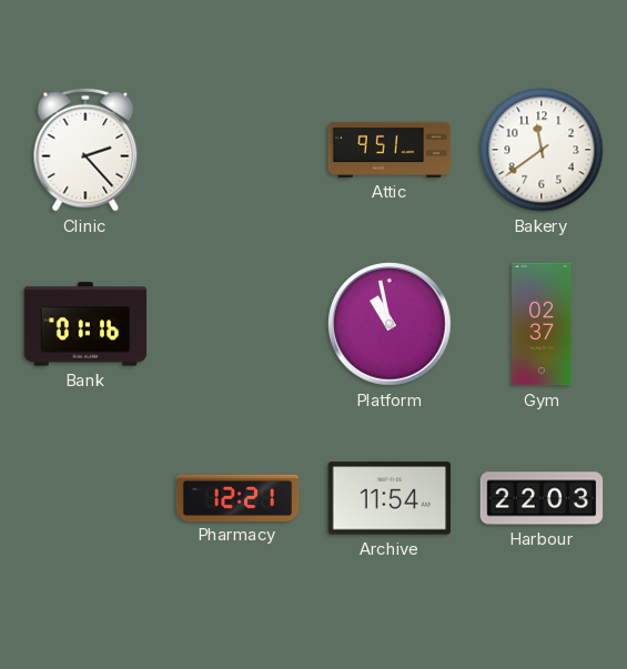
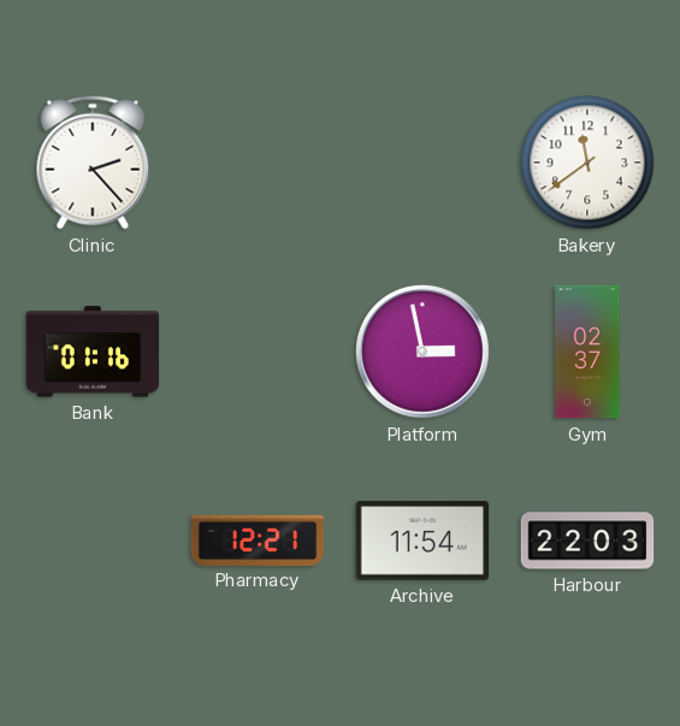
Attic: 9:51 -> none
Platform: 10:58 -> 2:58
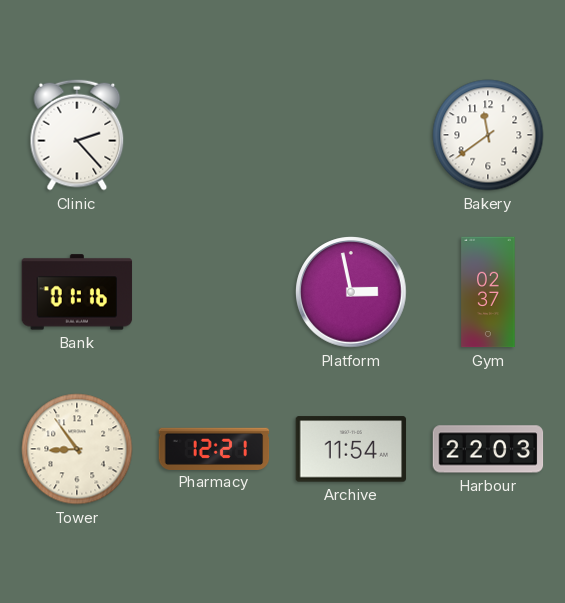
Tower: none -> 8:54
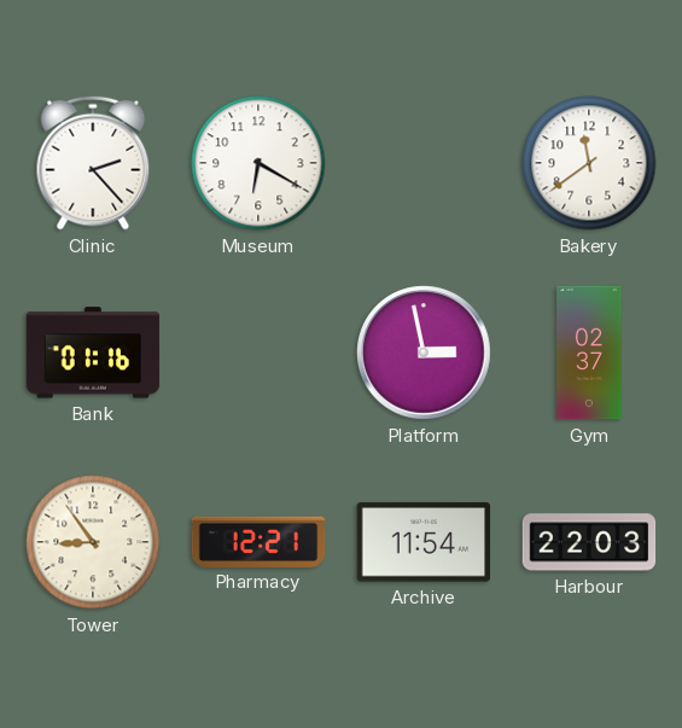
Museum: none -> 6:20
